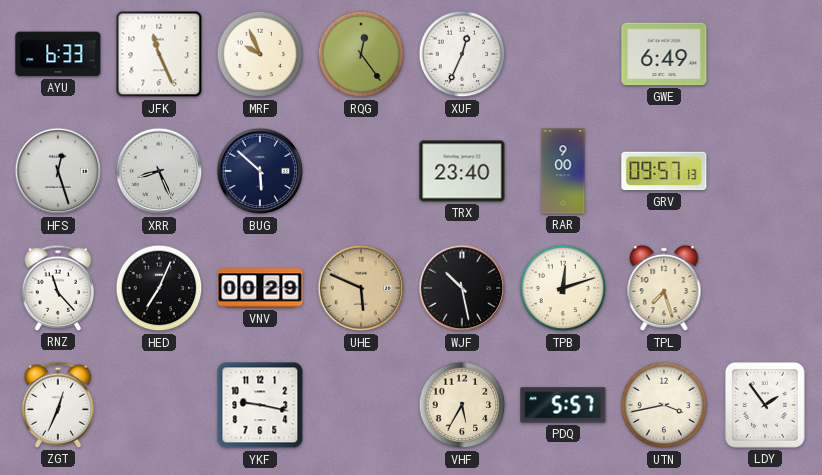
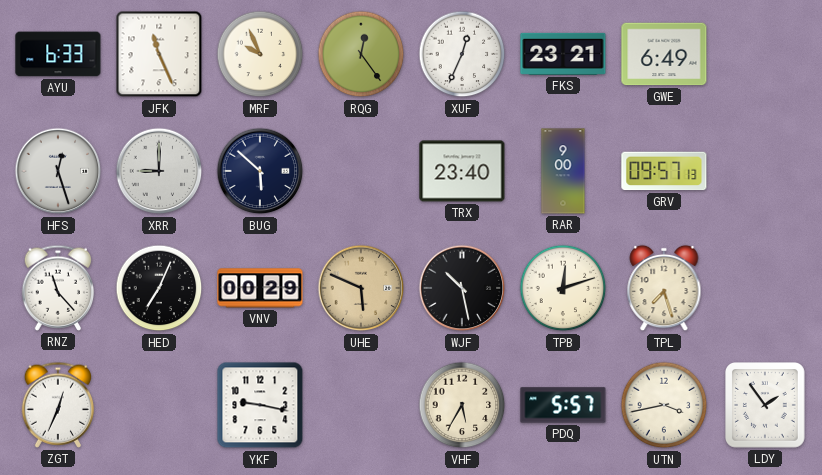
FKS: none -> 23:21
XRR: 8:26 -> 9:00
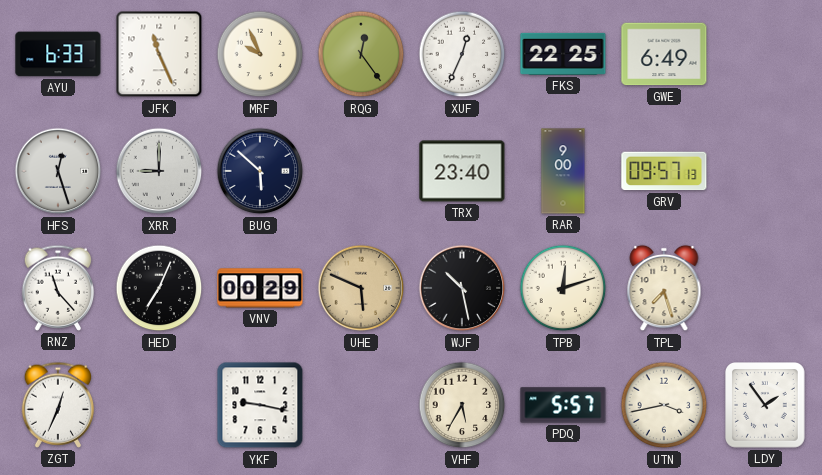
FKS: 23:21 -> 22:25
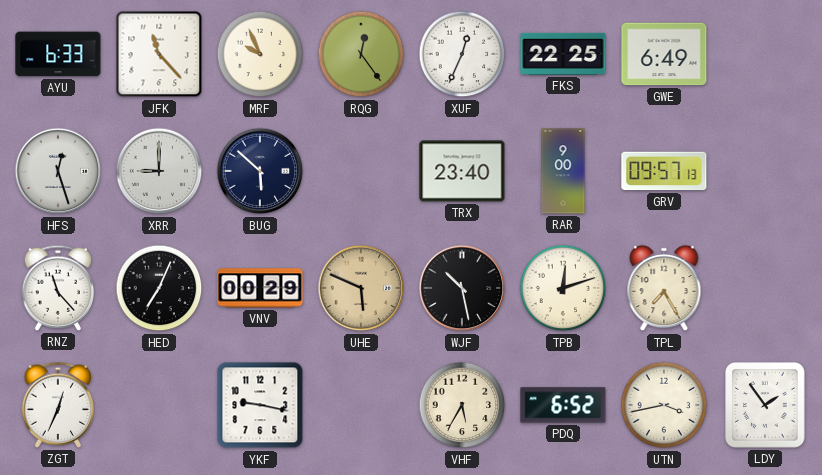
JFK: 11:26 -> 11:23
TPL: 7:27 -> 7:25
PDQ: 5:57 -> 6:52
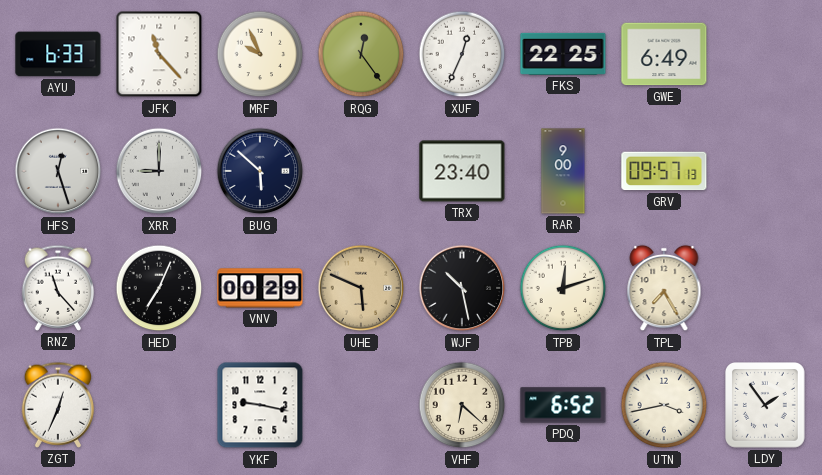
VHF: 5:35 -> 6:22
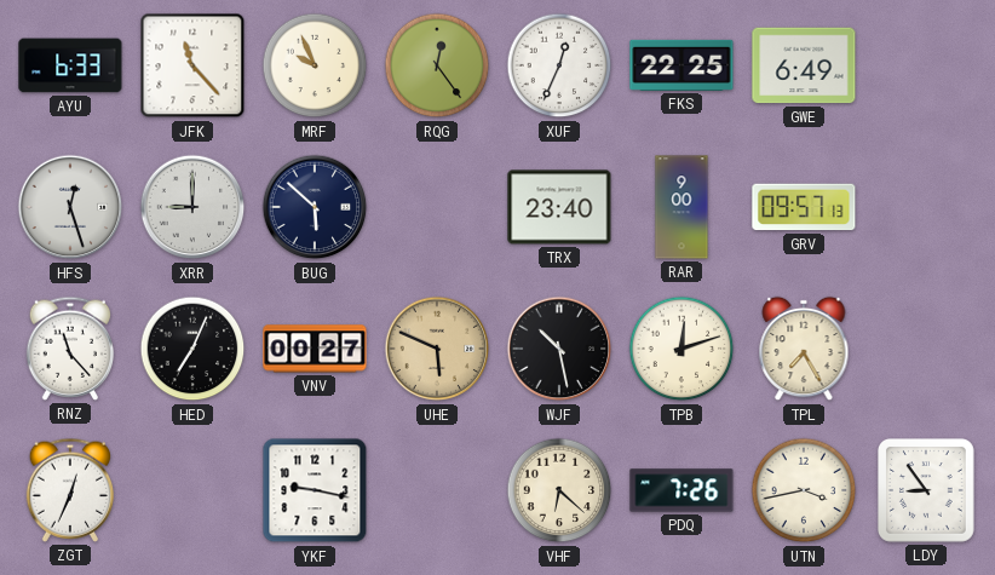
VNV: 00:29 -> 00:27
PDQ: 6:52 -> 7:26
LDY: 1:54 -> 8:54
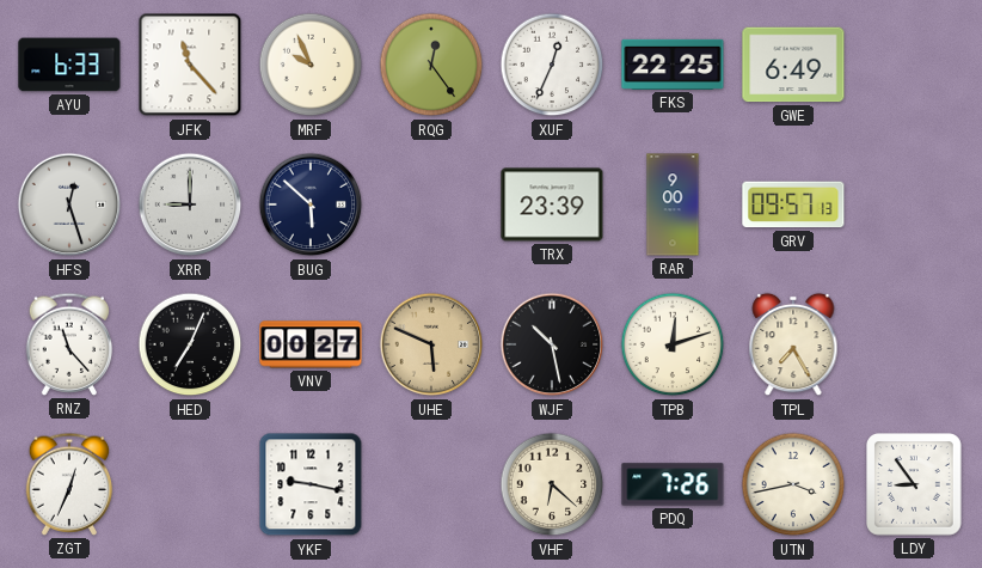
TRX: 23:40 -> 23:39
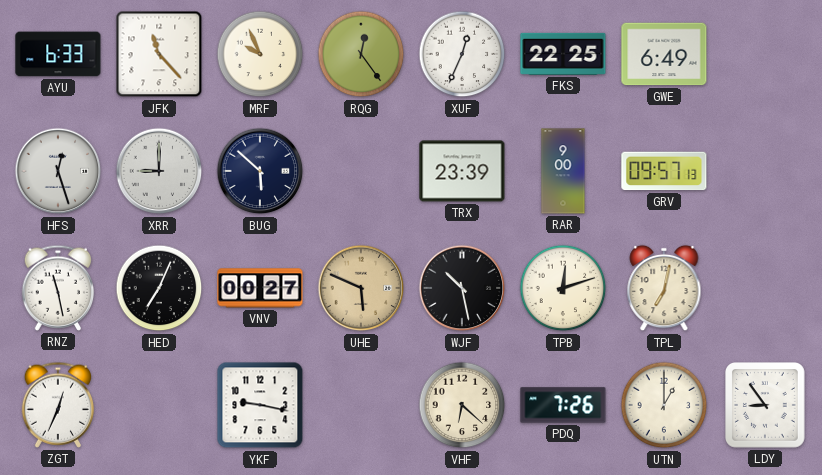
RNZ: 11:23 -> 11:28
TPL: 7:25 -> 7:02
UTN: 3:43 -> 1:00
